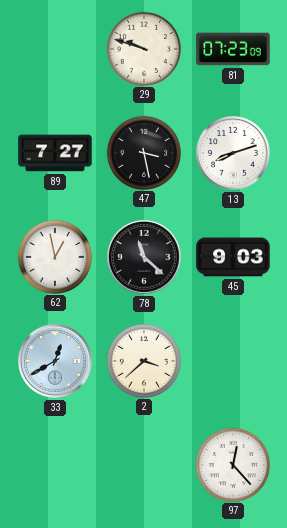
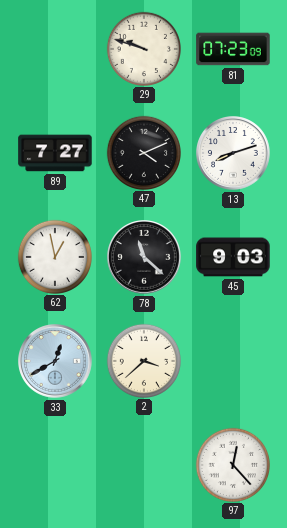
47: 3:28 -> 4:11
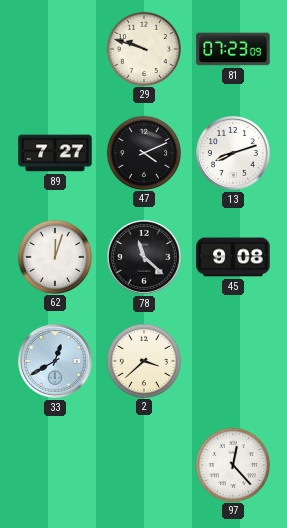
62: 12:58 -> 12:03
45: 9:03 -> 9:08
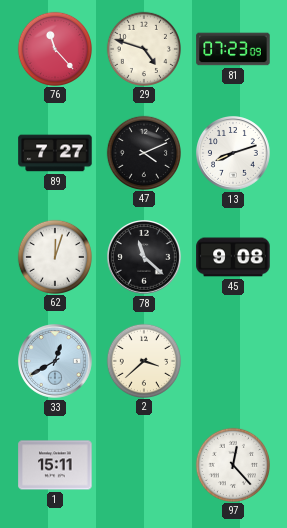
76: none -> 11:23
29: 9:48 -> 4:48
1: none -> 15:11
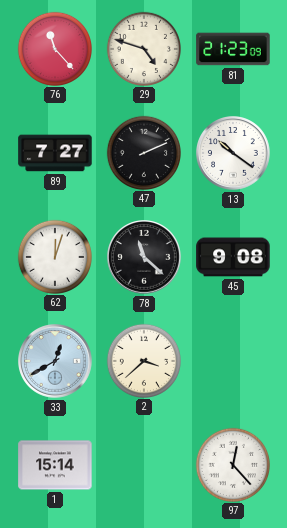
81: 07:23 -> 21:23
47: 4:11 -> 2:11
13: 8:12 -> 10:21
1: 15:11 -> 15:14
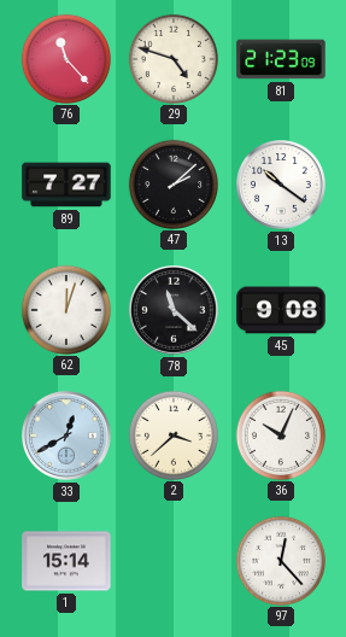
47: 2:11 -> 2:08
36: none -> 10:04
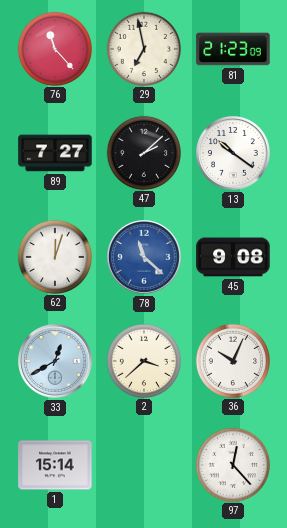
29: 4:48 -> 6:58
78 dial: black -> blue
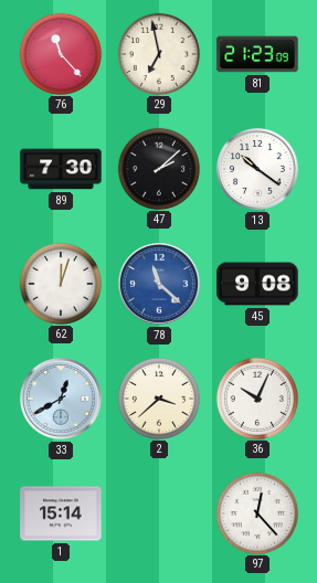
89: 7:27 -> 7:30
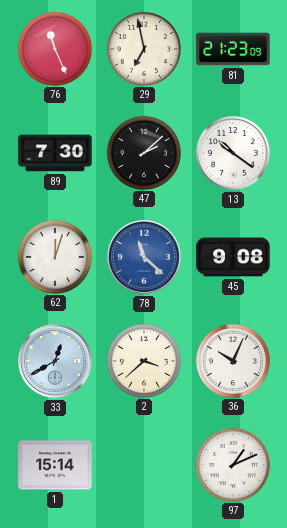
76: 11:23 -> 11:26
97: 12:23 -> 1:11
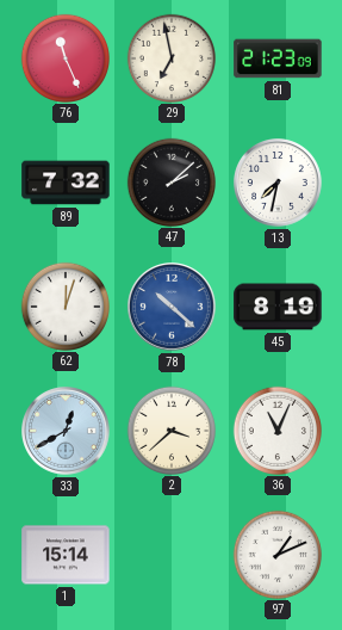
89: 7:30 -> 7:32
13: 10:21 -> 7:32
78: 11:22 -> 10:22
45: 9:08 -> 8:19
36: 10:04 -> 11:04
